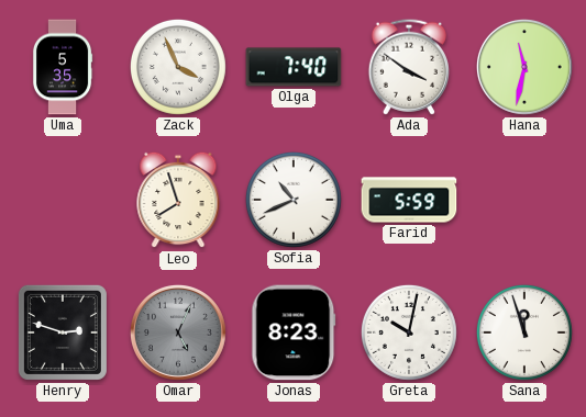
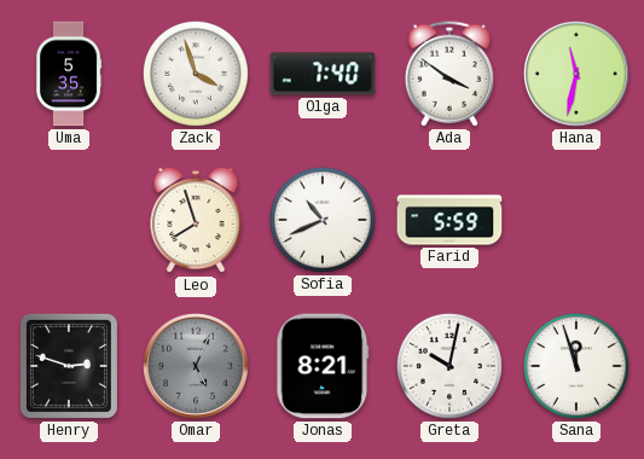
Zack: 3:56 -> 3:57
Jonas: 8:23 -> 8:21
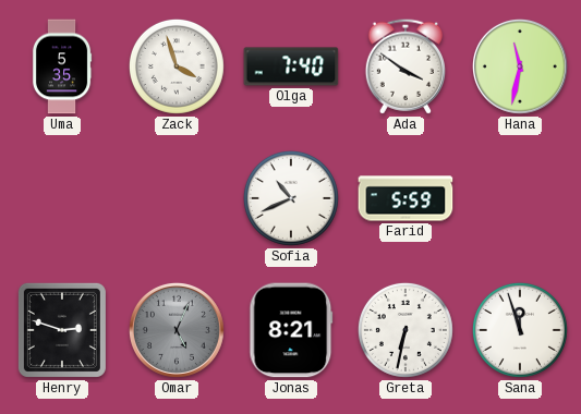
Leo: 7:57 -> none
Greta: 10:02 -> 6:32
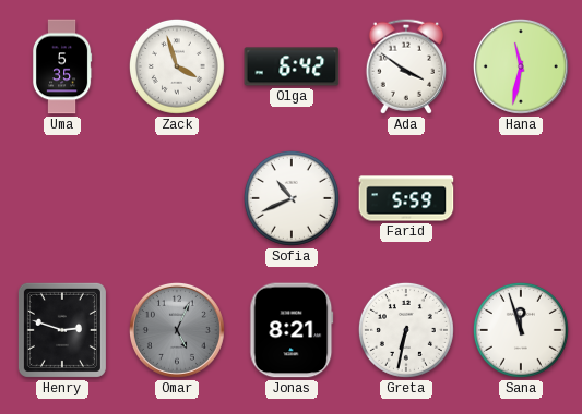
Olga: 7:40 -> 6:42
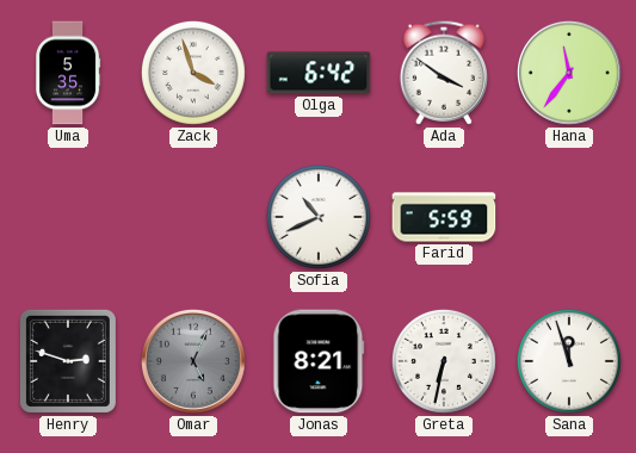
Hana: 11:32 -> 11:36
